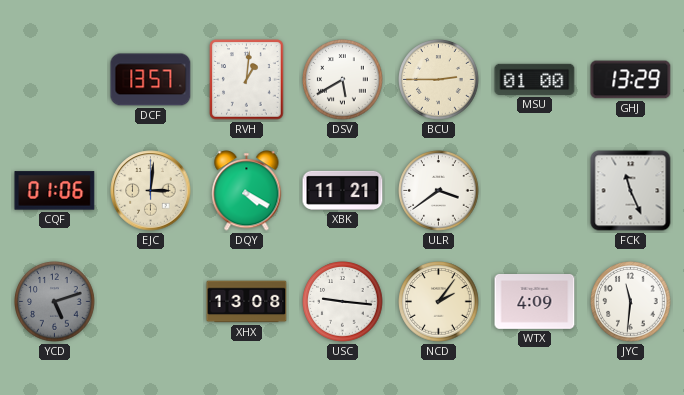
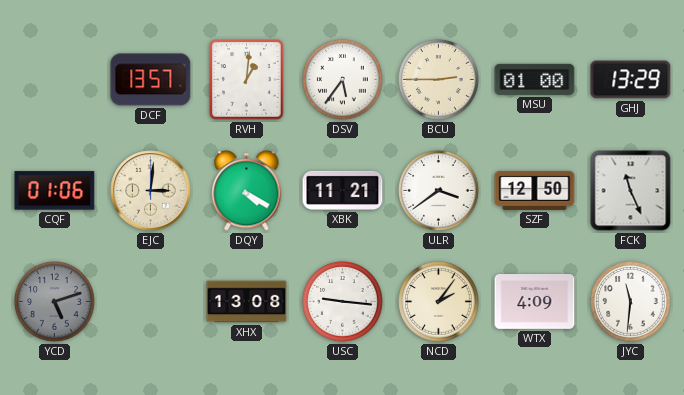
DSV: 5:40 -> 5:36
SZF: none -> 12:50
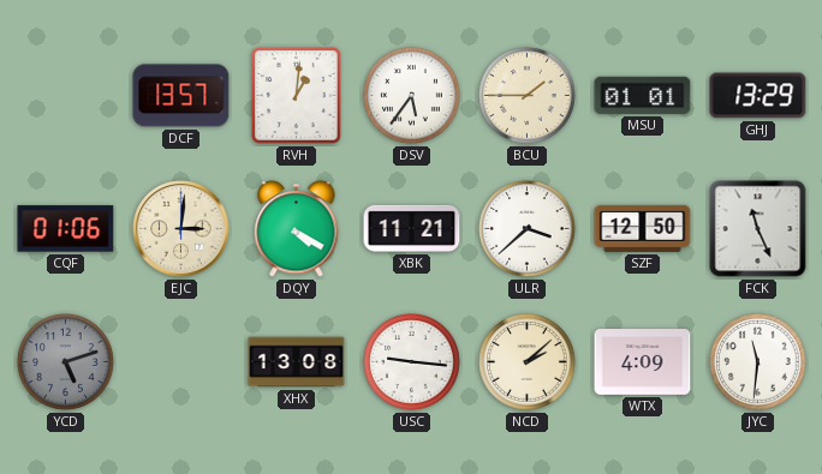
BCU: 2:45 -> 1:45
MSU: 01:00 -> 01:01
ULR: 3:39 -> 3:38
NCD: 2:06 -> 2:08
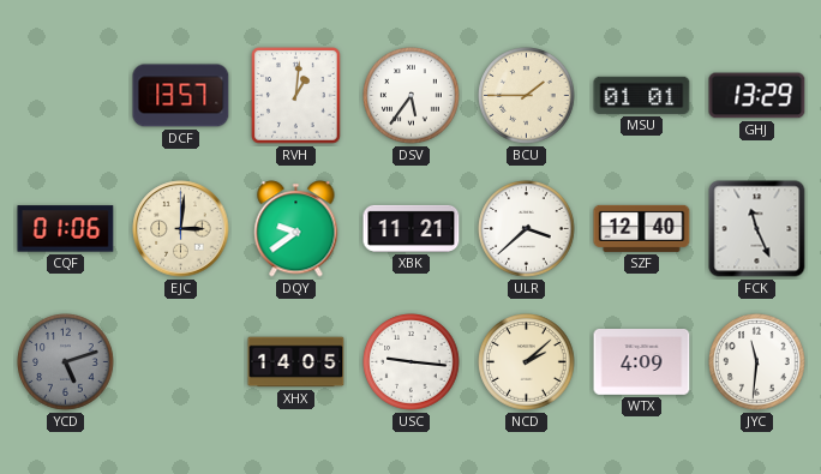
DQY: 4:20 -> 9:39
SZF: 12:50 -> 12:40
XHX: 13:08 -> 14:05
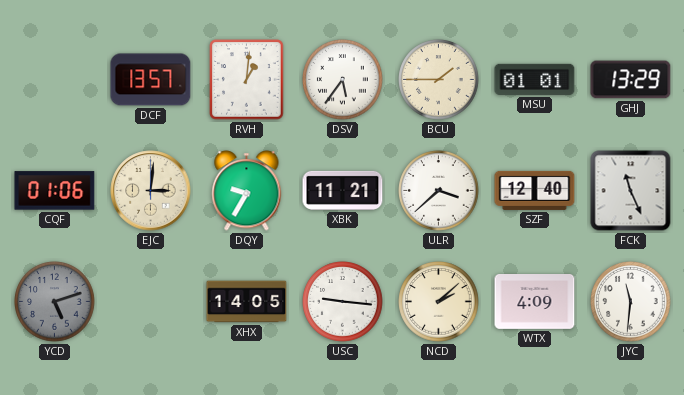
DQY: 9:39 -> 9:35
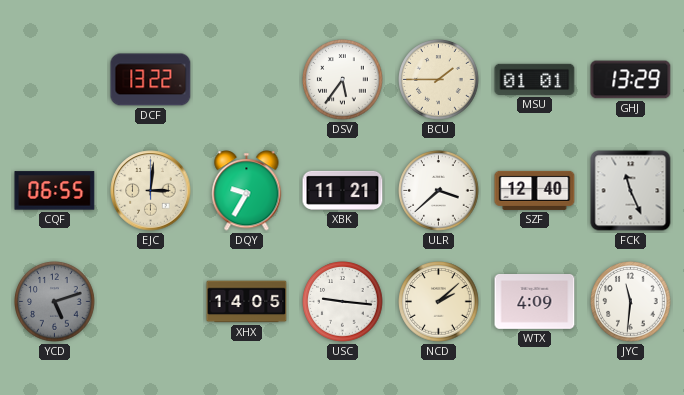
DCF: 13:57 -> 13:22
RVH: 1:01 -> none
CQF: 01:06 -> 06:55
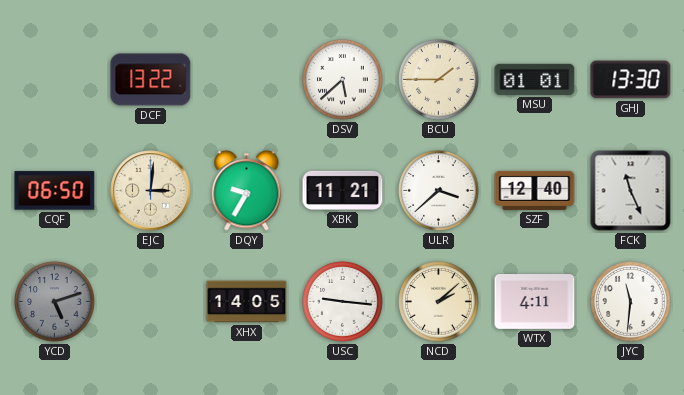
DSV: 5:36 -> 5:38
GHJ: 13:29 -> 13:30
CQF: 06:55 -> 06:50
WTX: 4:09 -> 4:11
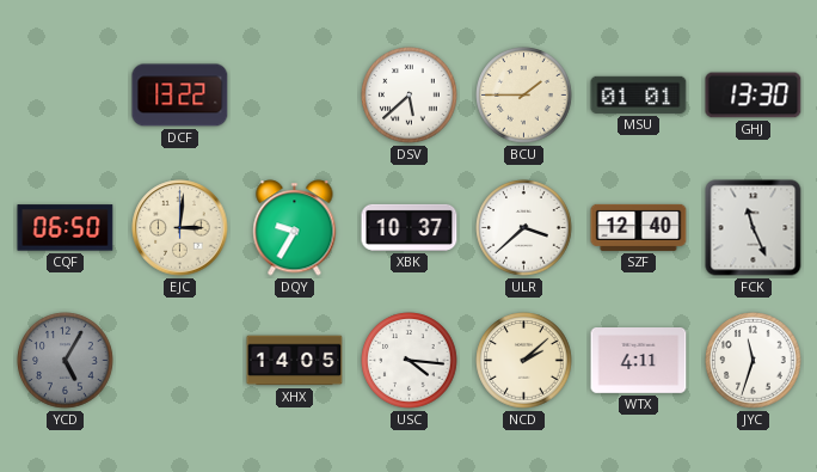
XBK: 11:21 -> 10:37
YCD: 5:12 -> 5:05
USC: 9:16 -> 4:16
JYC: 11:31 -> 11:33
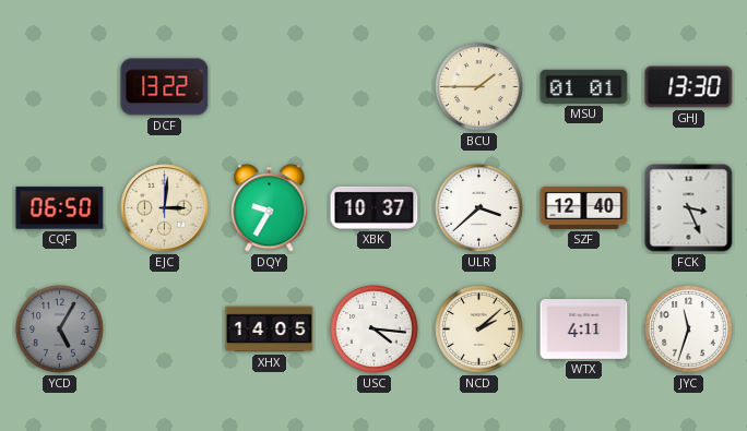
DSV: 5:38 -> none
FCK: 11:26 -> 3:26
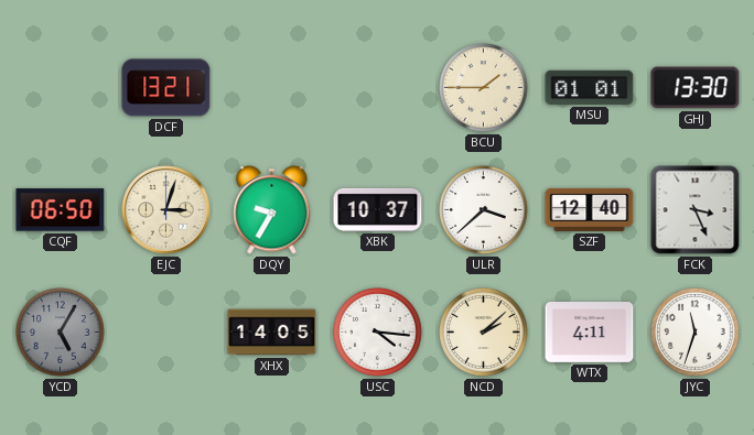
DCF: 13:22 -> 13:21
EJC: 3:01 -> 3:03
